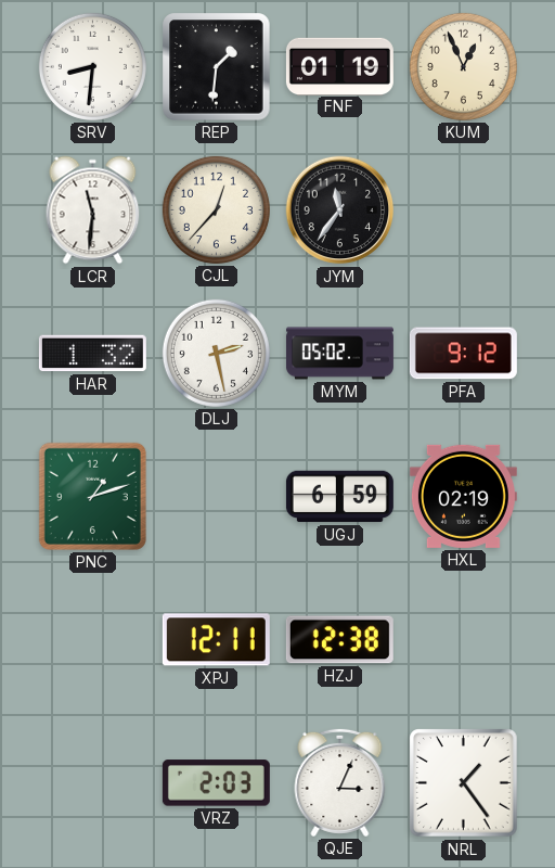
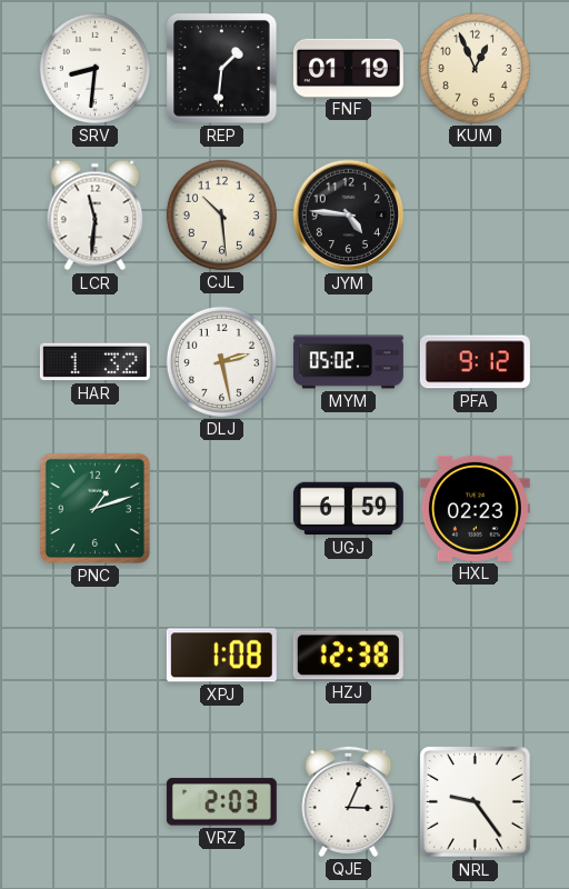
CJL: 12:37 -> 10:29
JYM: 11:36 -> 4:46
HXL: 02:19 -> 02:23
XPJ: 12:11 -> 1:08
NRL: 1:24 -> 9:24
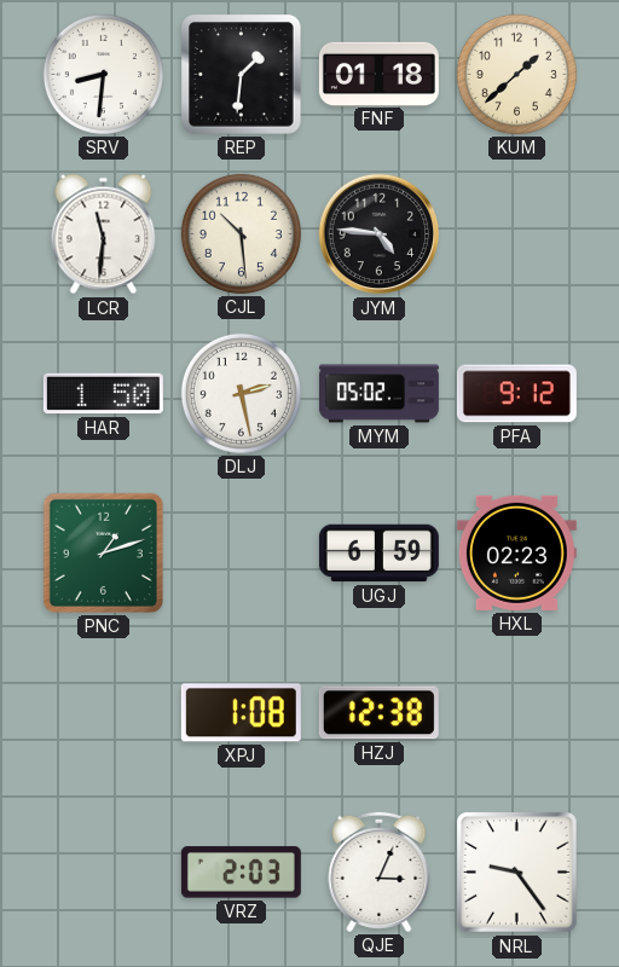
FNF: 01:19 -> 01:18
KUM: 12:56 -> 1:38
HAR: 1:32 -> 1:50
